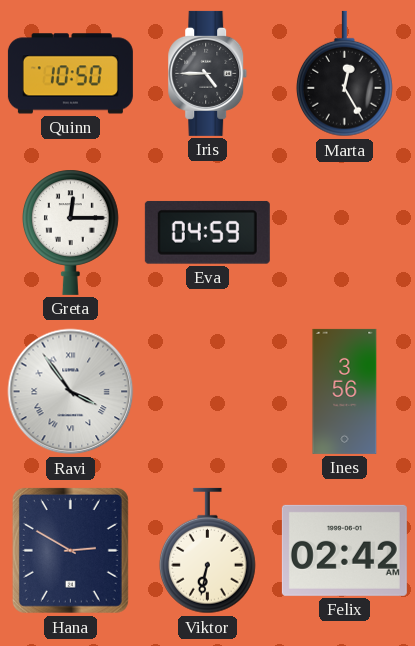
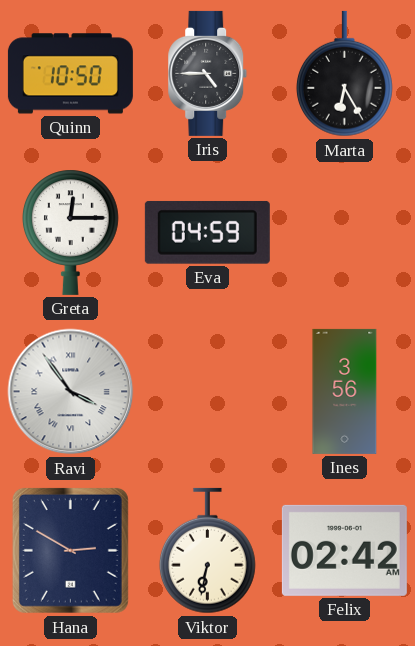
Marta: 12:25 -> 6:25
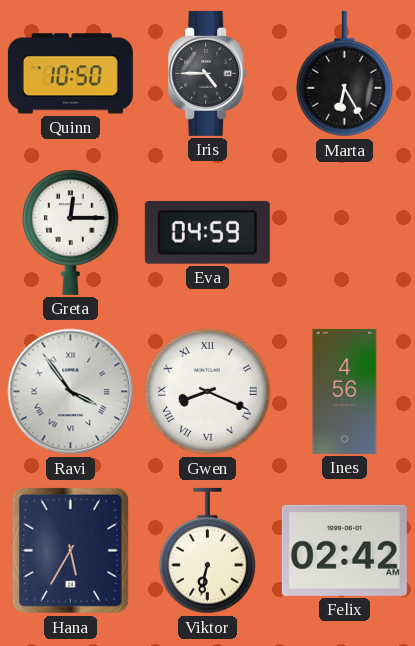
Gwen: none -> 8:19
Ines: 3:56 -> 4:56
Hana: 2:50 -> 5:35
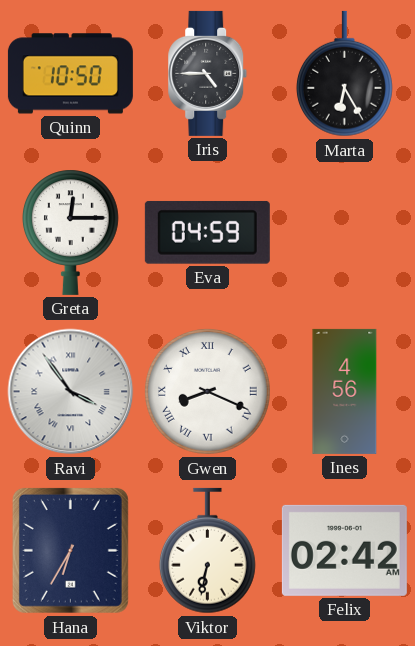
Hana: 5:35 -> 6:35
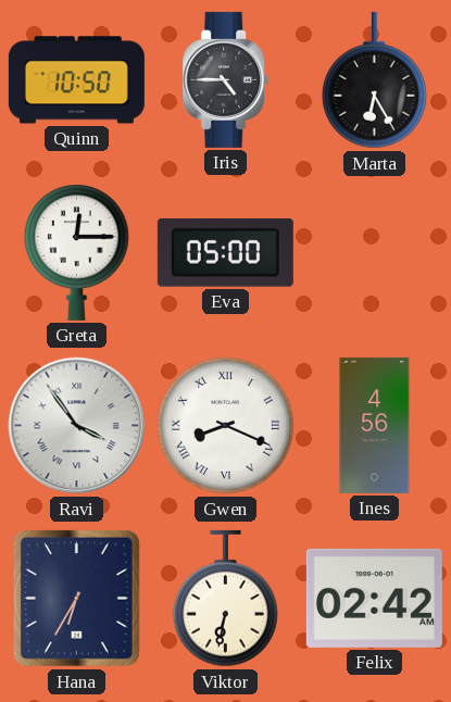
Eva: 04:59 -> 05:00
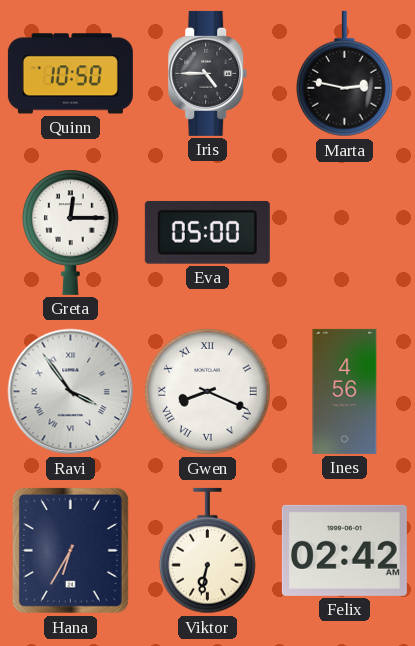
Marta: 6:25 -> 2:47
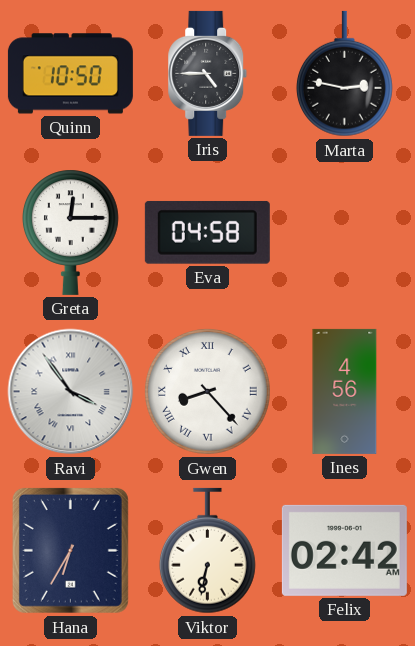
Eva: 05:00 -> 04:58
Gwen: 8:19 -> 8:23
